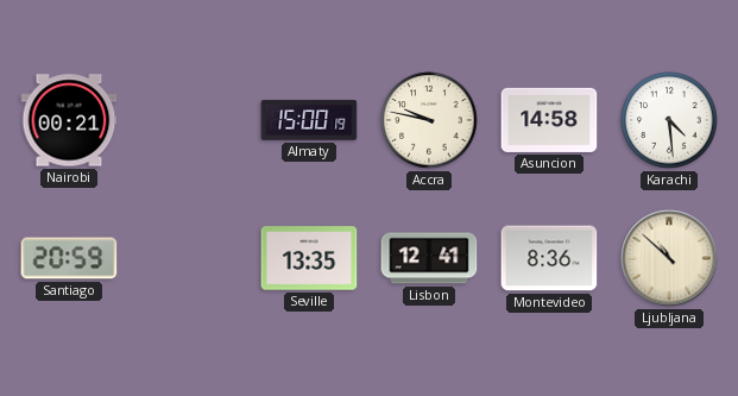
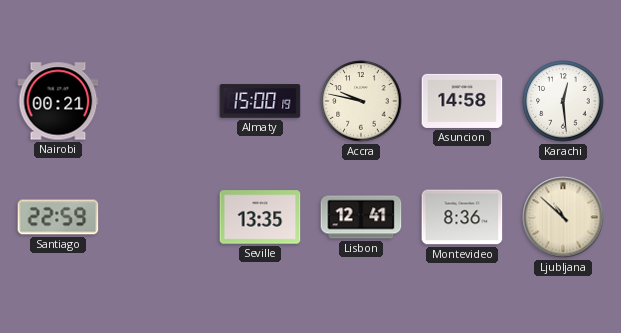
Karachi: 4:29 -> 12:29
Santiago: 20:59 -> 22:59
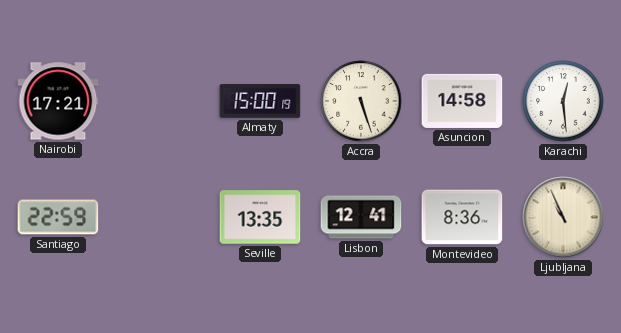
Nairobi: 00:21 -> 17:21
Accra: 9:47 -> 5:27
Ljubljana: 10:52 -> 10:56
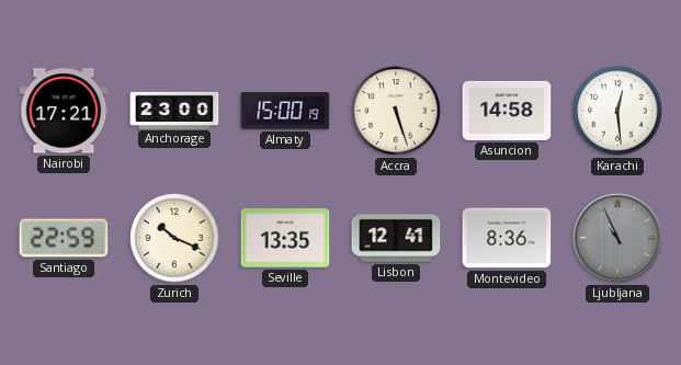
Anchorage: none -> 23:00
Zurich: none -> 10:19
Ljubljana dial: cream -> grey
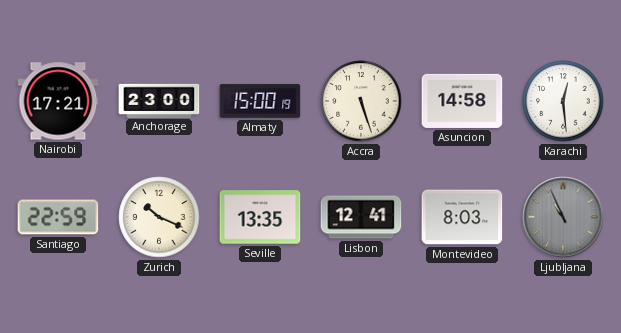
Montevideo: 8:36 -> 8:03
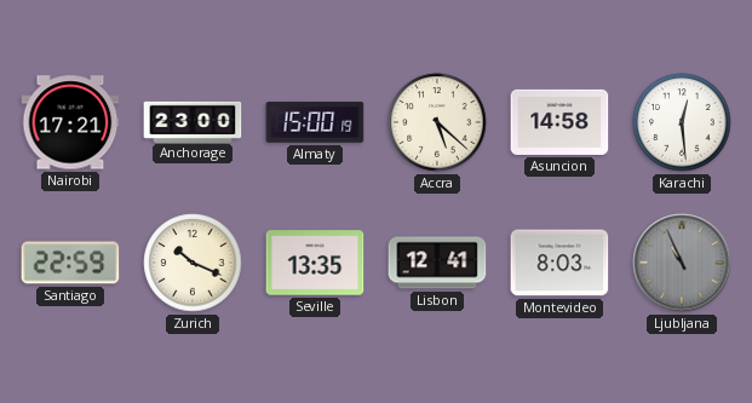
Accra: 5:27 -> 5:22
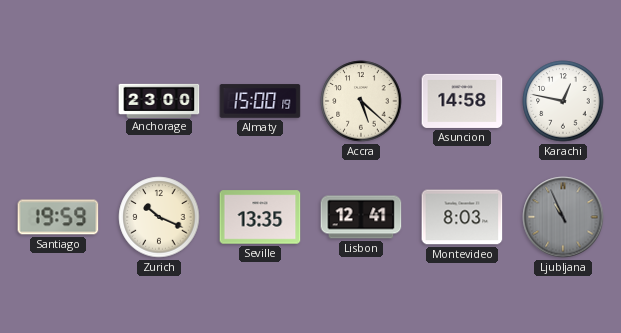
Nairobi: 17:21 -> none
Karachi: 12:29 -> 12:47
Santiago: 22:59 -> 19:59
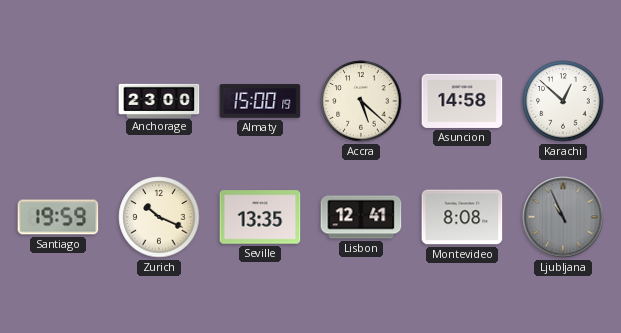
Karachi: 12:47 -> 12:52
Montevideo: 8:03 -> 8:08
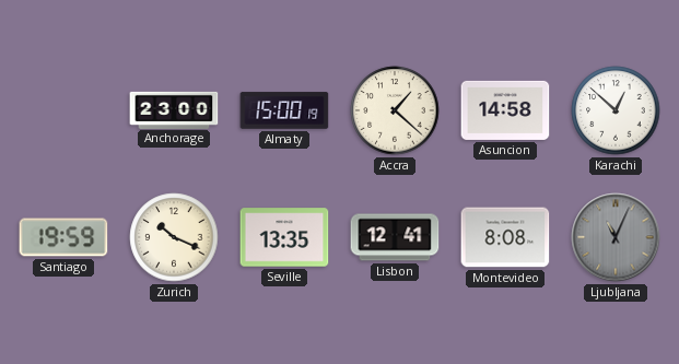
Accra: 5:22 -> 1:22
Ljubljana: 10:56 -> 11:04
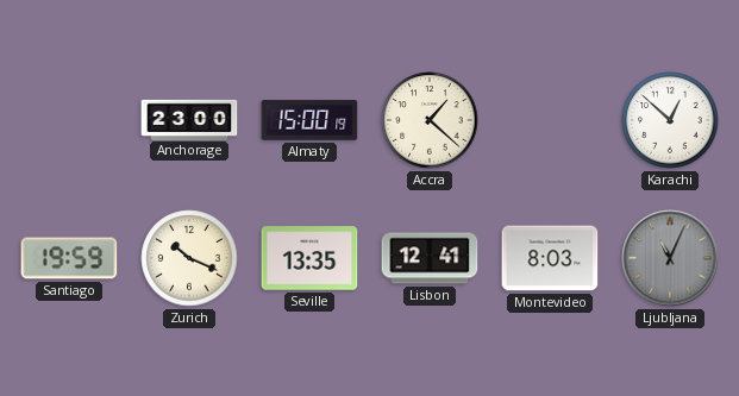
Asuncion: 14:58 -> none
Montevideo: 8:08 -> 8:03
